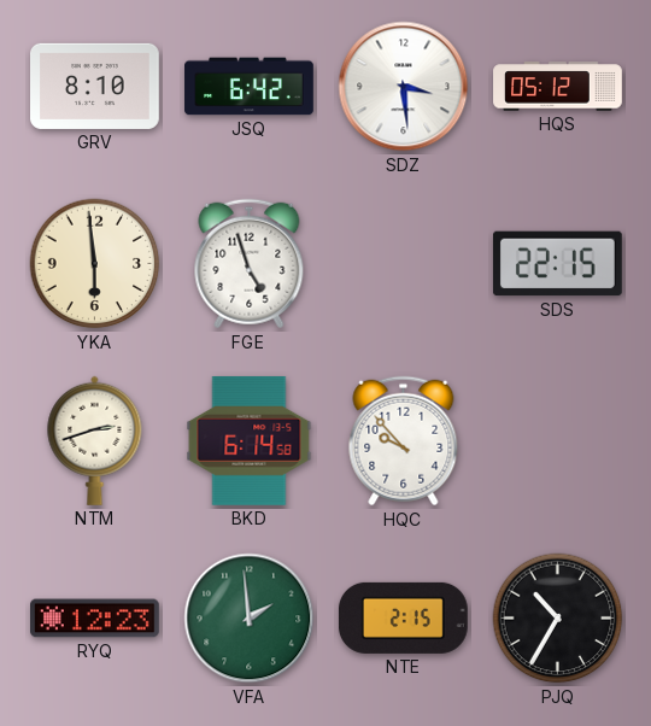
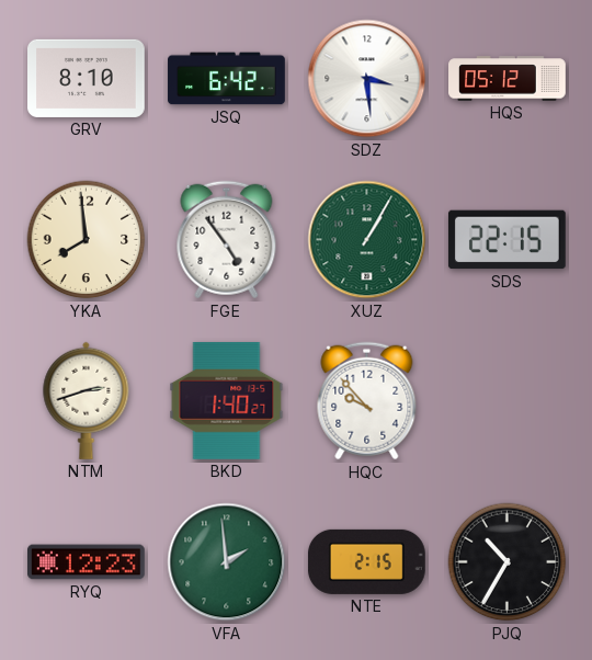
YKA: 5:59 -> 7:59
FGE: 4:57 -> 4:54
XUZ: none -> 1:05
BKD: 6:14 -> 1:40
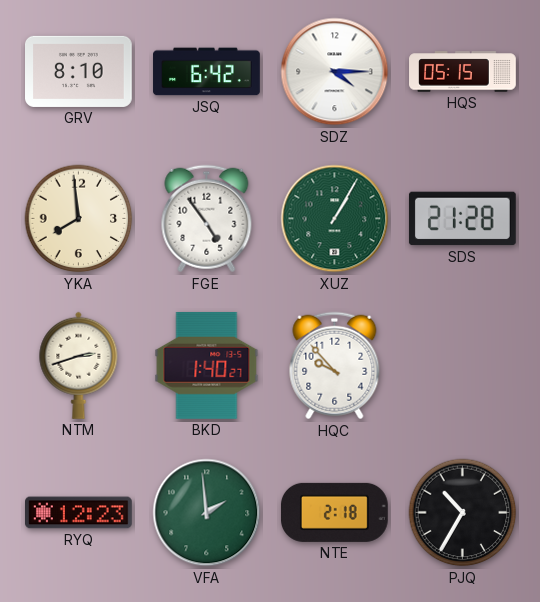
SDZ: 3:29 -> 4:15
HQS: 05:12 -> 05:15
SDS: 22:15 -> 21:28
NTE: 2:15 -> 2:18
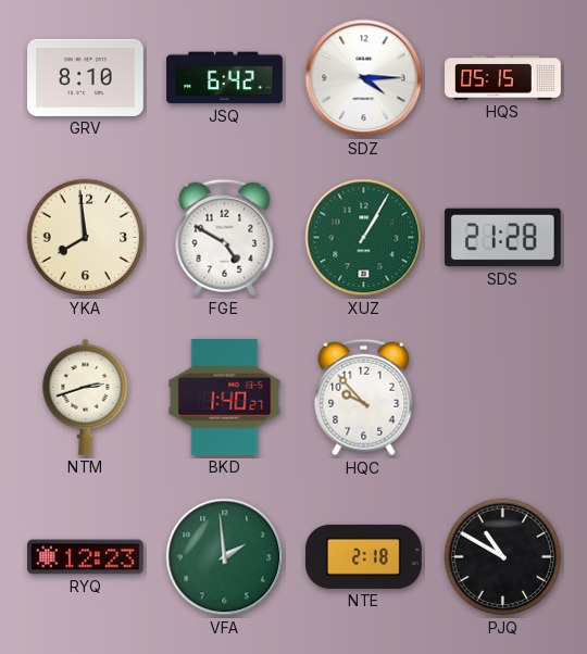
FGE: 4:54 -> 4:50
PJQ: 10:35 -> 10:50
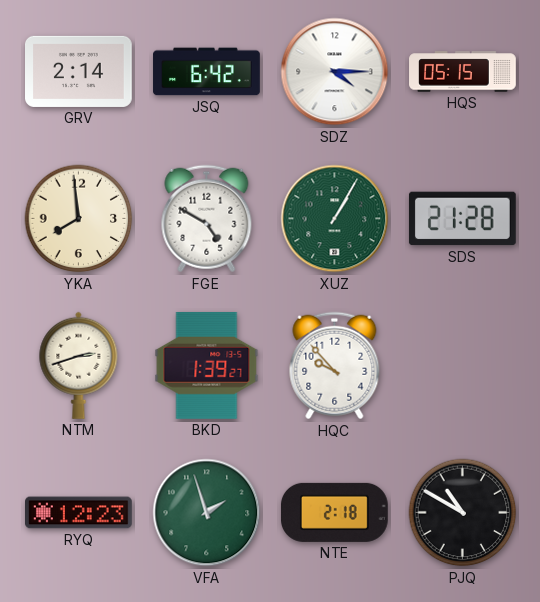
GRV: 8:10 -> 2:14
BKD: 1:40 -> 1:39
VFA: 1:59 -> 1:57
